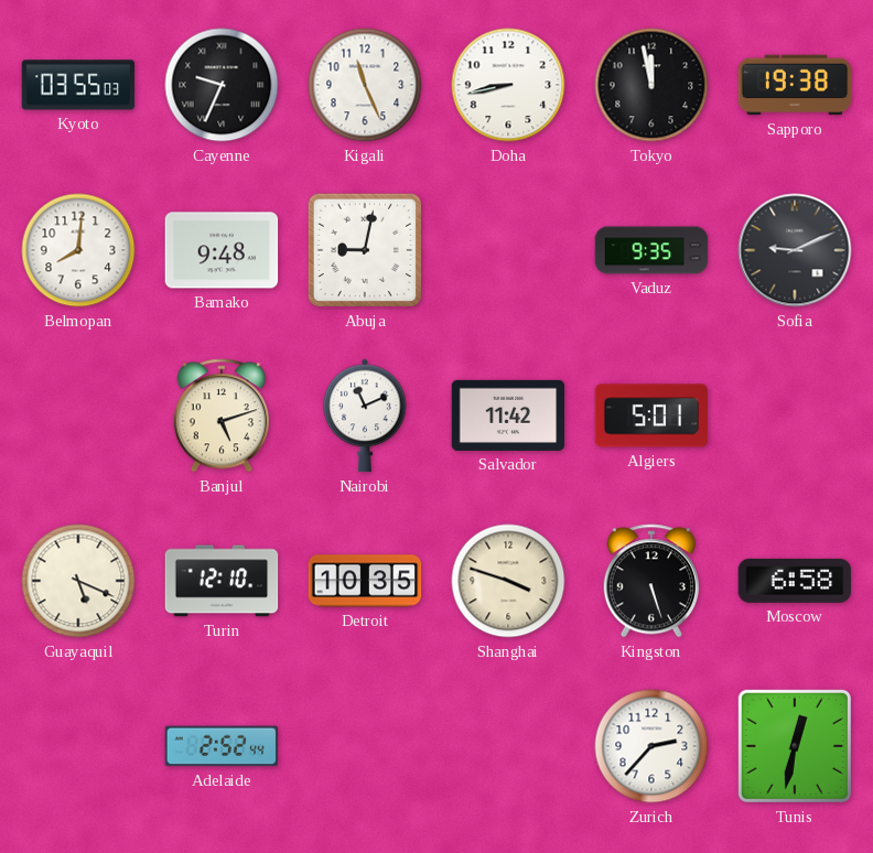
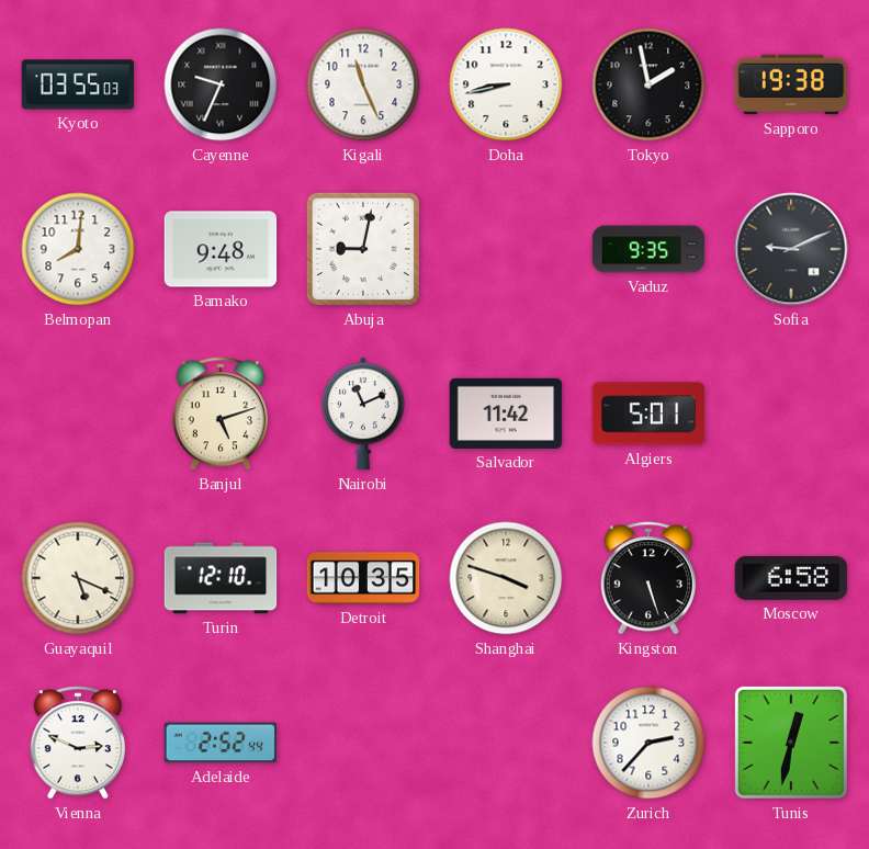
Tokyo: 11:58 -> 1:58
Vienna: none -> 2:49
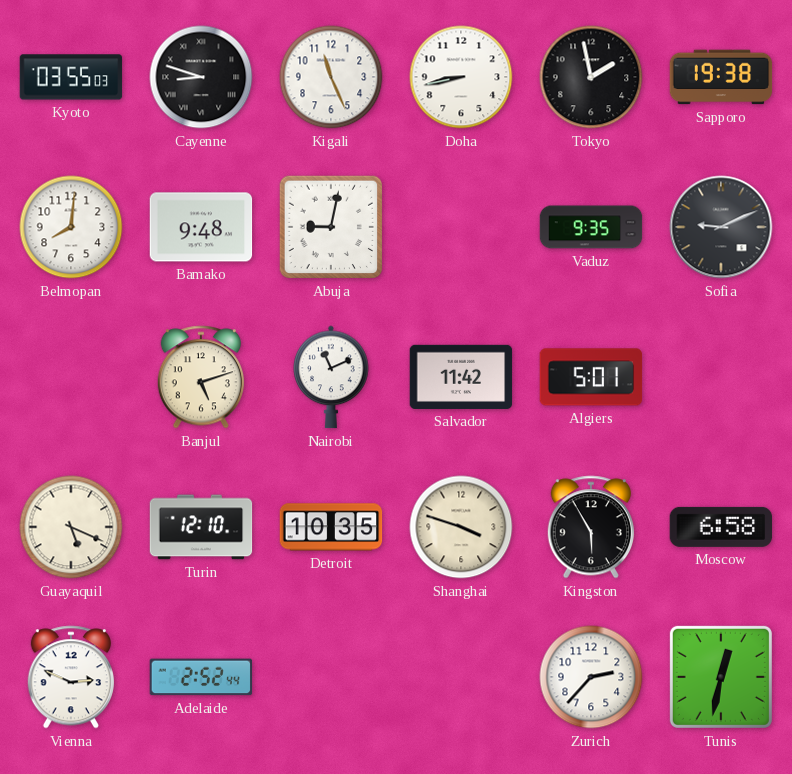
Cayenne: 9:34 -> 8:48
Kingston: 5:27 -> 5:55
